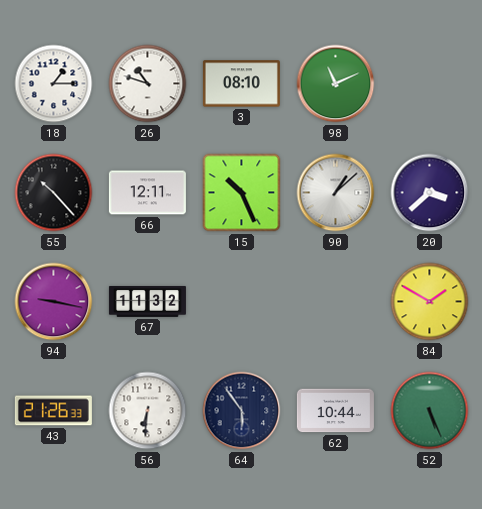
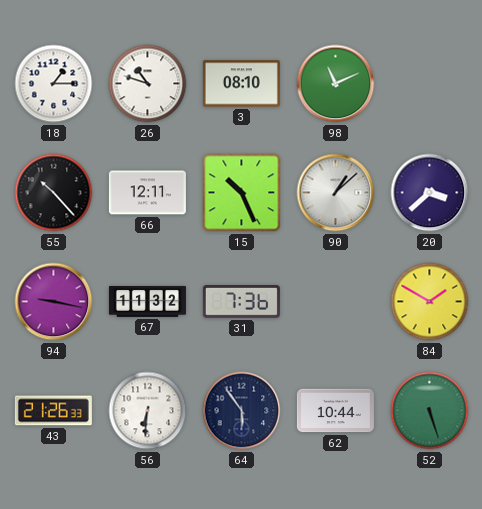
31: none -> 7:36
52: 5:26 -> 5:27
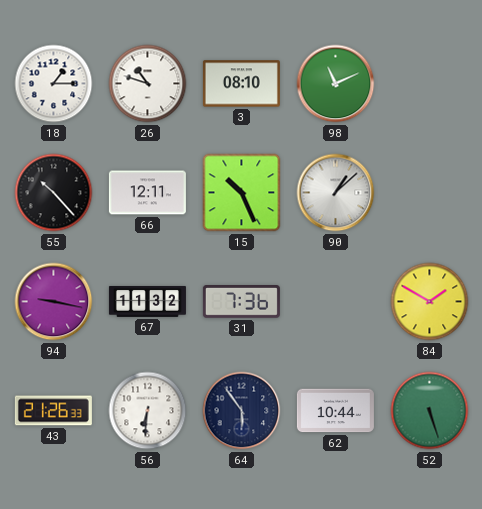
20: 3:38 -> none
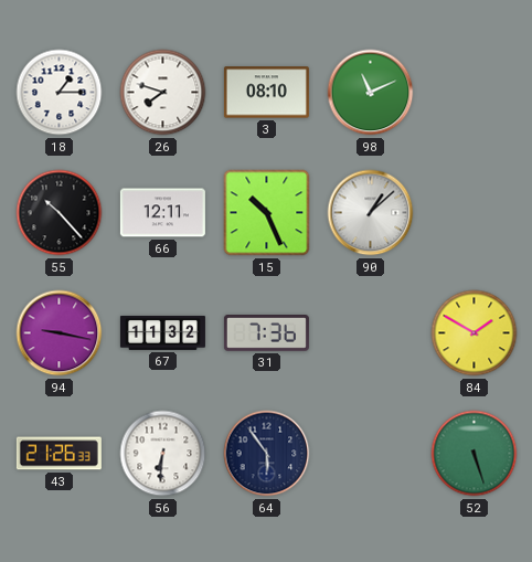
26: 10:48 -> 7:48
62: 10:44 -> none
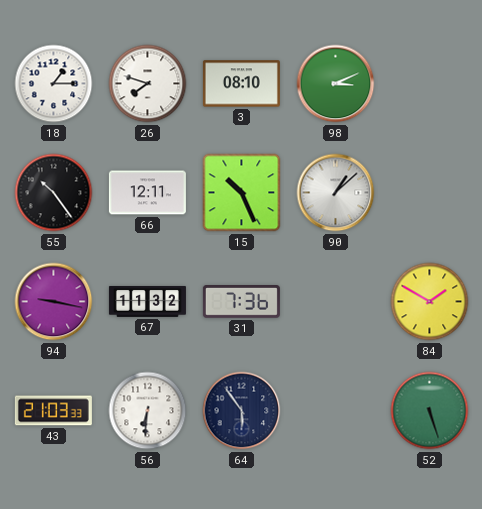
98: 11:11 -> 3:11
55: 10:23 -> 10:24
43: 21:26 -> 21:03
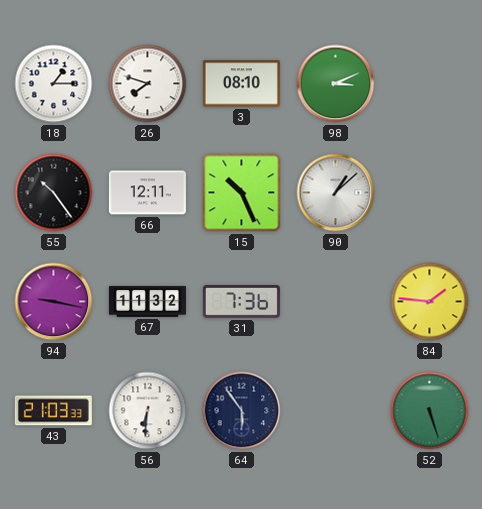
84: 1:50 -> 1:46
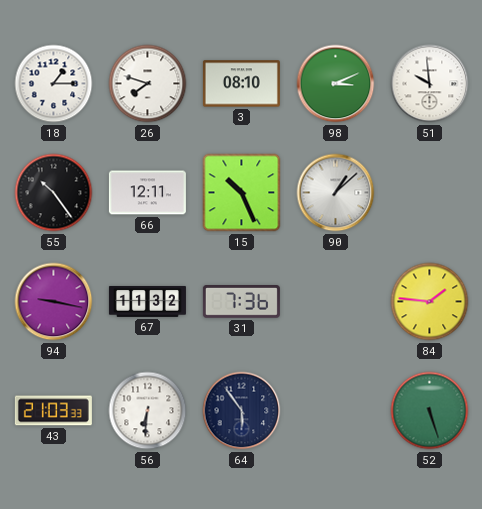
51: none -> 9:59
